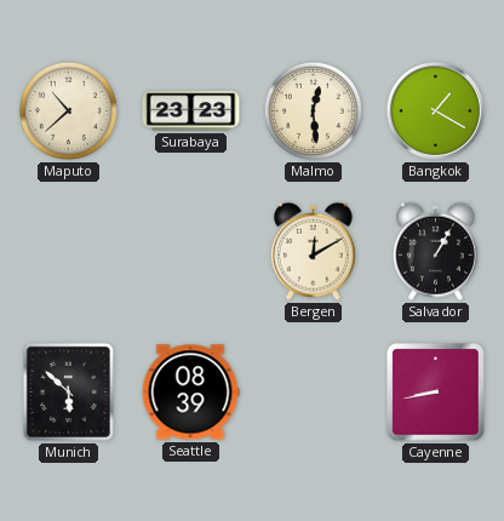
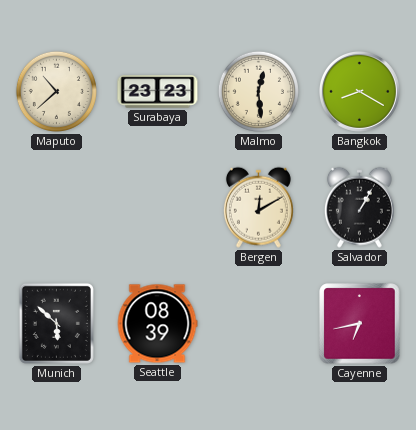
Bangkok: 1:20 -> 8:20
Cayenne: 8:43 -> 6:43
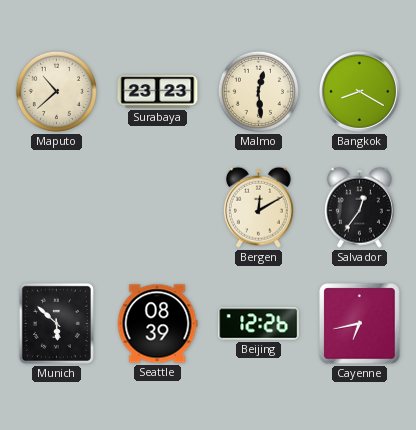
Salvador: 1:05 -> 12:36
Beijing: none -> 12:26
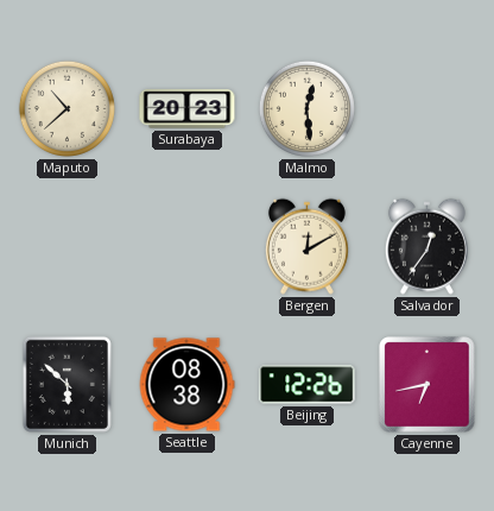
Surabaya: 23:23 -> 20:23
Bangkok: 8:20 -> none
Seattle: 08:39 -> 08:38
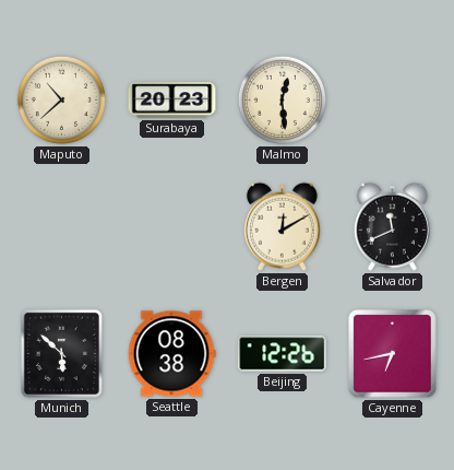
Salvador: 12:36 -> 11:41
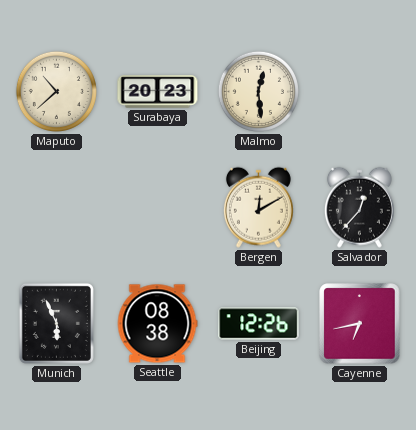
Salvador: 11:41 -> 12:37
Munich: 5:52 -> 5:56
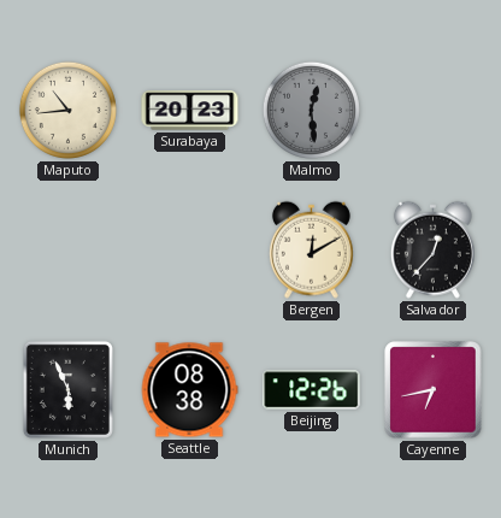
Maputo: 10:38 -> 10:44
Malmo dial: cream -> grey
